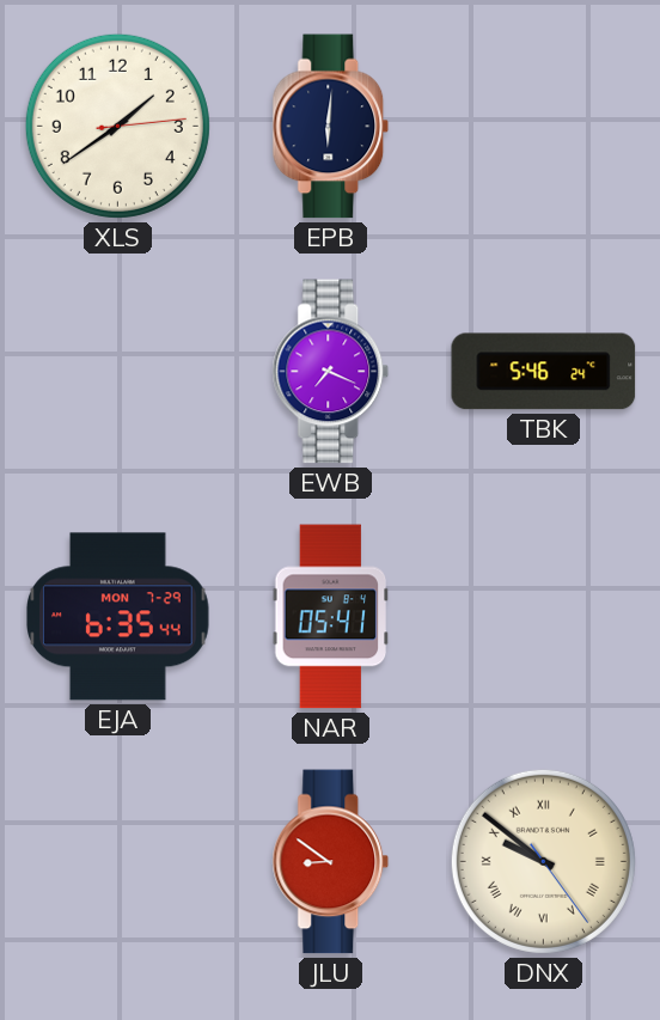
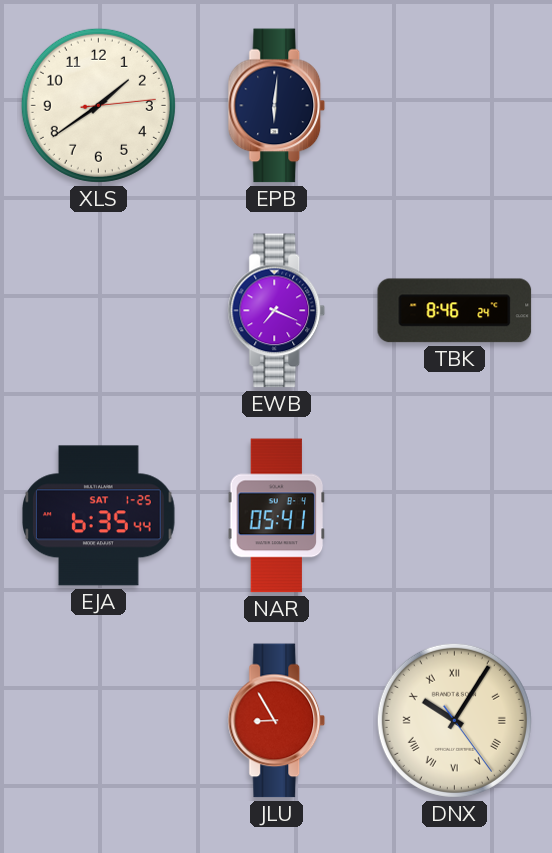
TBK: 5:46 -> 8:46
EJA date: MON 7-29 -> SAT 1-25
JLU: 8:51 -> 8:55
DNX: 9:51 -> 10:05
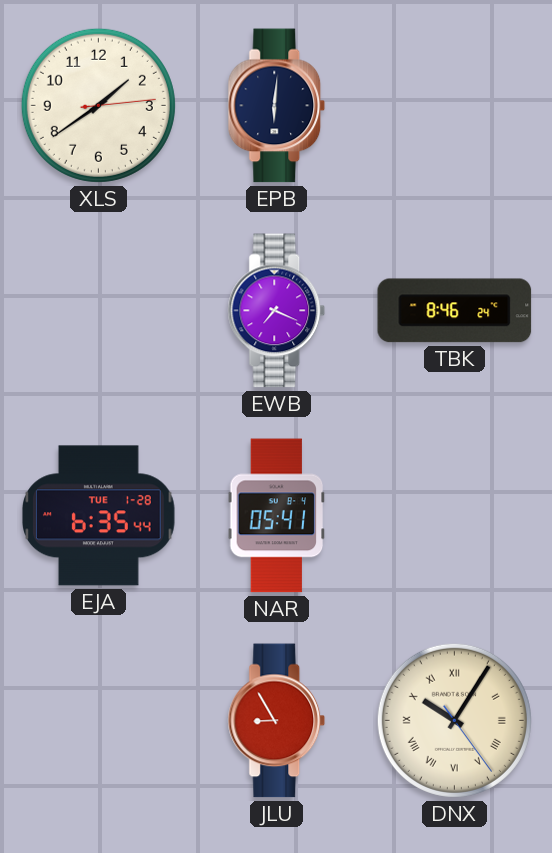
EJA date: SAT 1-25 -> TUE 1-28
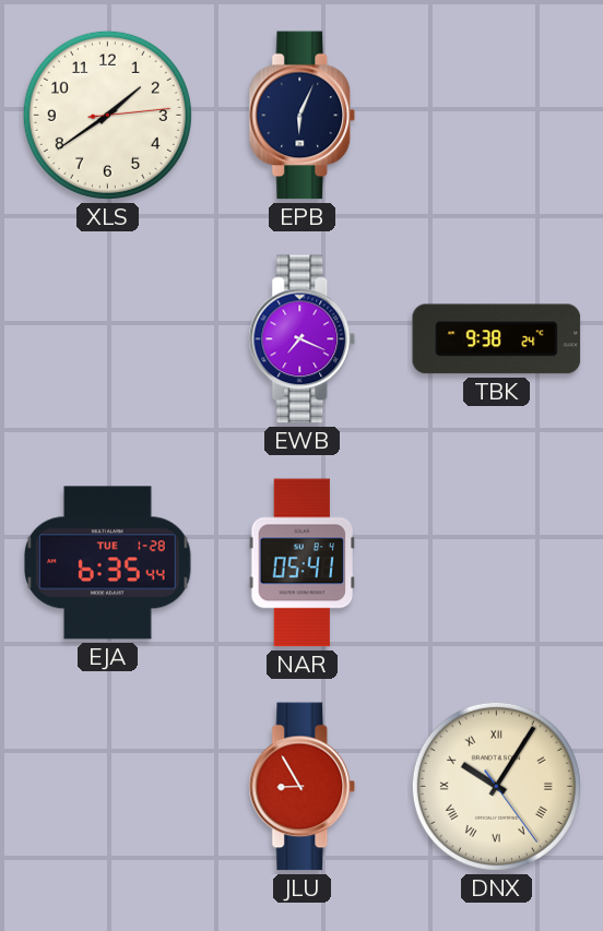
EPB: 6:01 -> 6:04
TBK: 8:46 -> 9:38
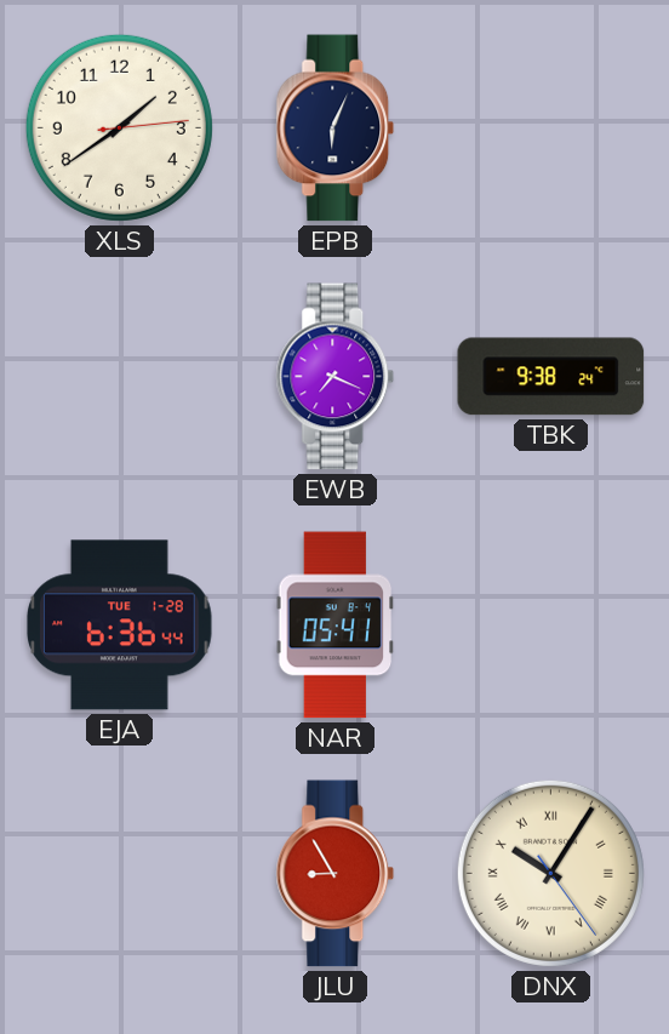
EJA: 6:35 -> 6:36
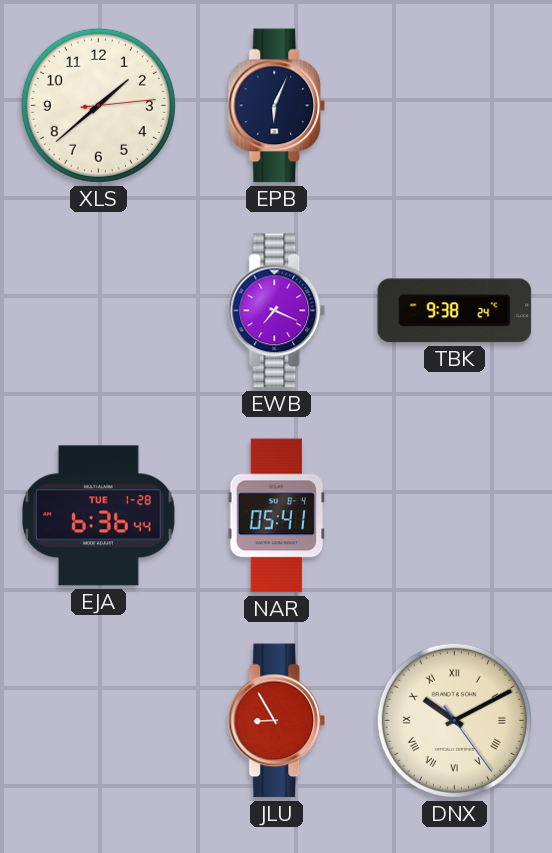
XLS: 1:39 -> 1:38
DNX: 10:05 -> 10:10
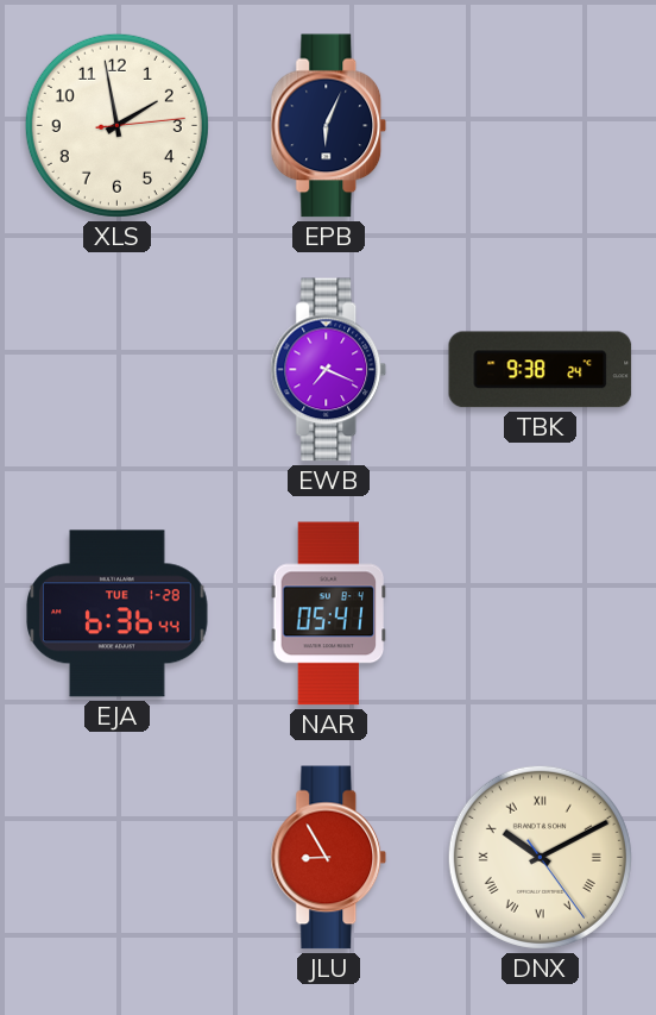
XLS: 1:38 -> 1:58
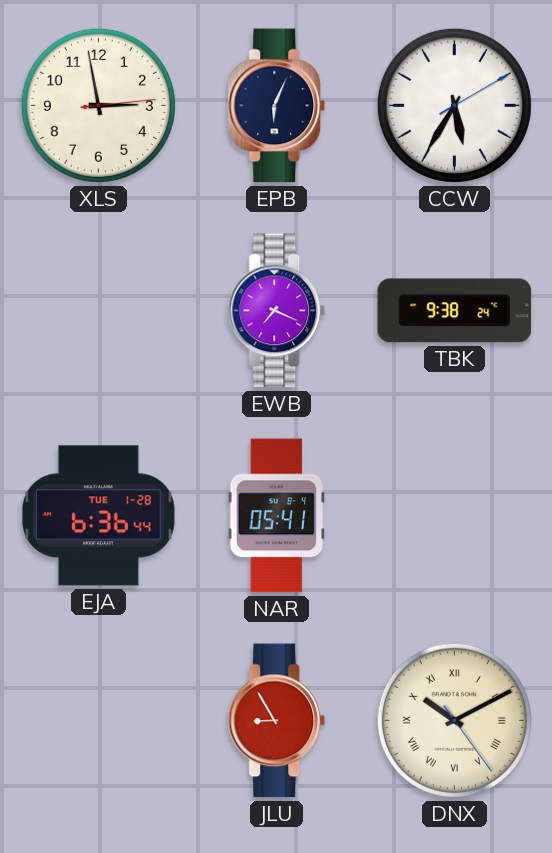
XLS: 1:58 -> 2:58
CCW: none -> 5:35
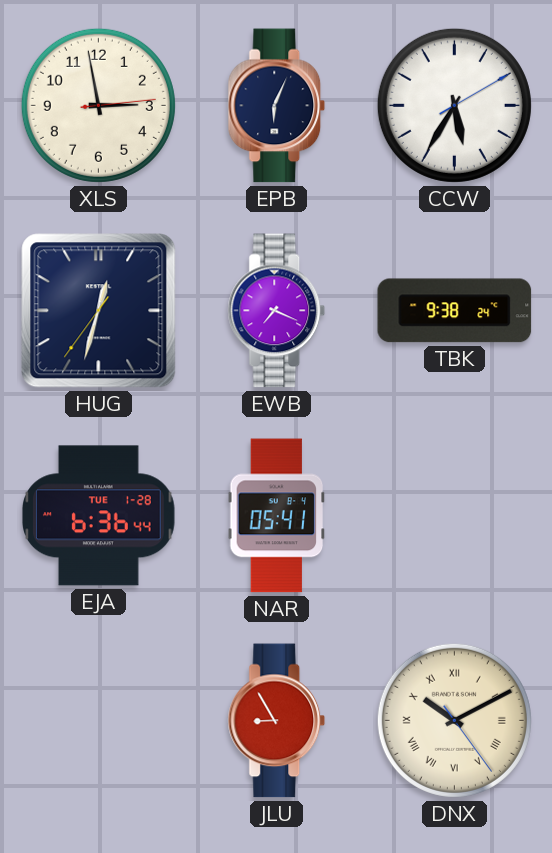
HUG: none -> 12:32
